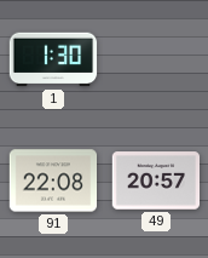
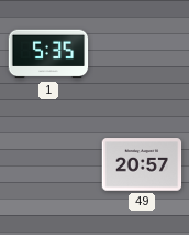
1: 1:30 -> 5:35
91: 22:08 -> none
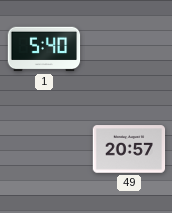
1: 5:35 -> 5:40
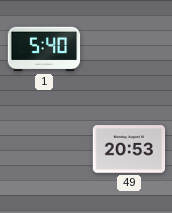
49: 20:57 -> 20:53
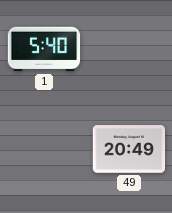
49: 20:53 -> 20:49
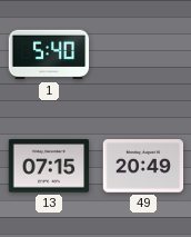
13: none -> 07:15
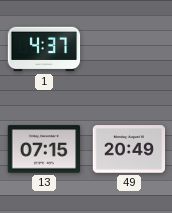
1: 5:40 -> 4:37
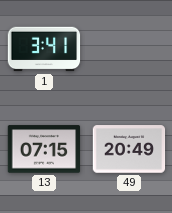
1: 4:37 -> 3:41
